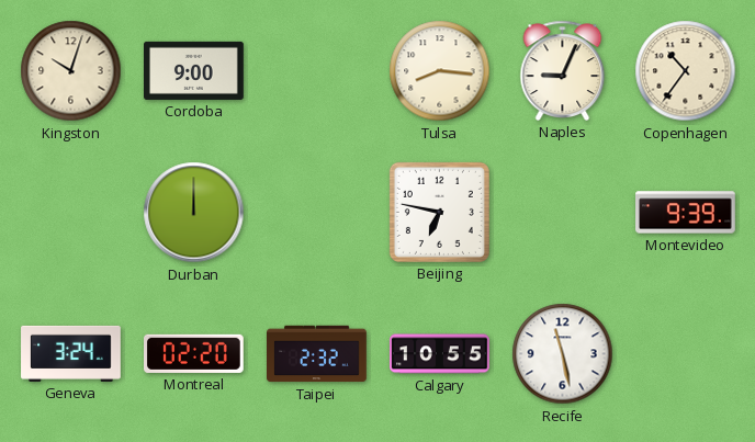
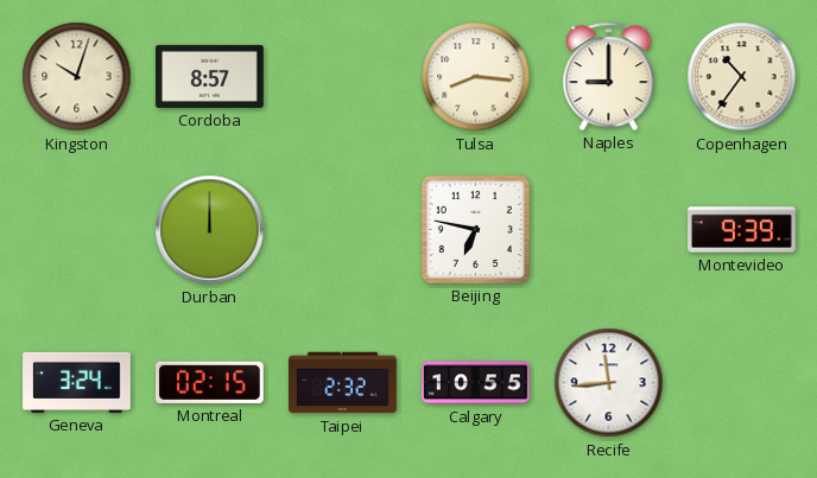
Cordoba: 9:00 -> 8:57
Naples: 9:04 -> 9:00
Montreal: 02:20 -> 02:15
Recife: 11:28 -> 11:44
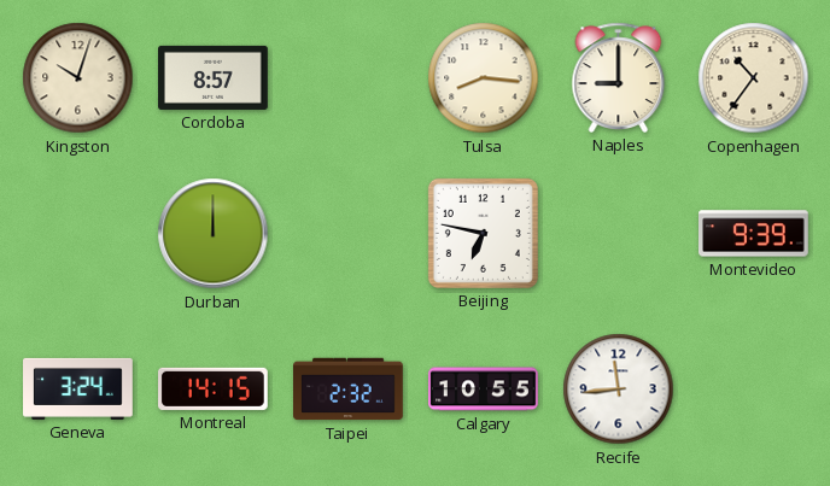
Montreal: 02:15 -> 14:15
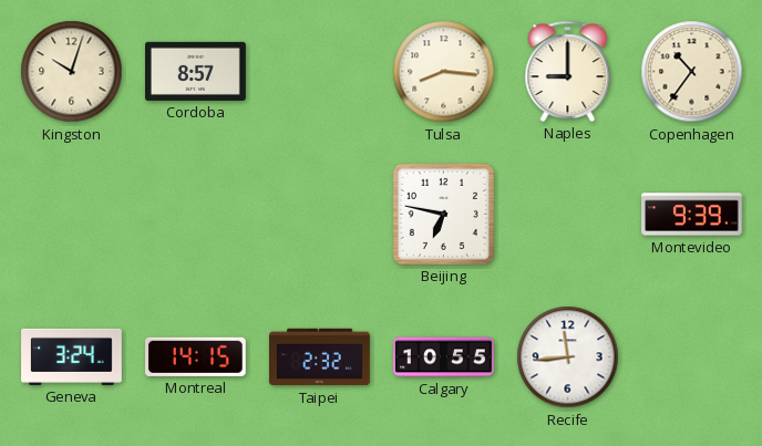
Durban: 12:00 -> none
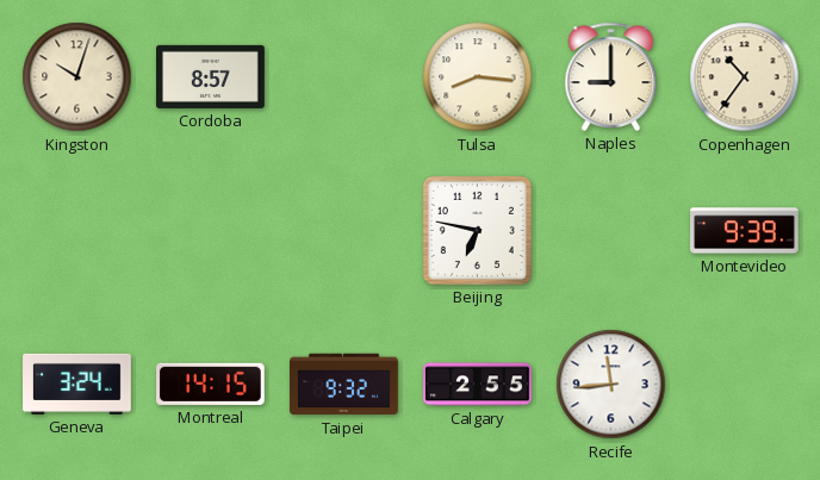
Taipei: 2:32 -> 9:32
Calgary: 10:55 -> 2:55
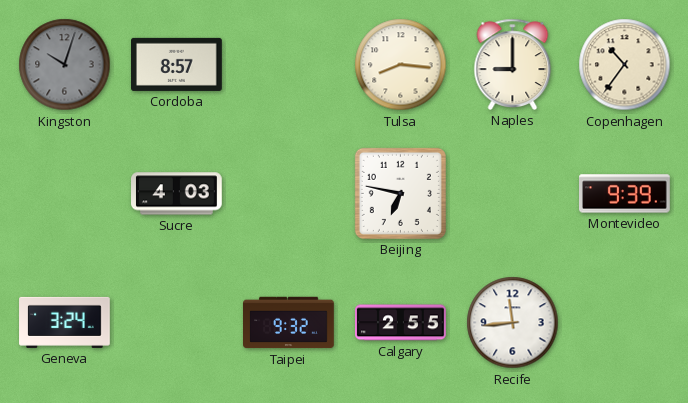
Kingston dial: cream -> grey
Sucre: none -> 4:03
Montreal: 14:15 -> none
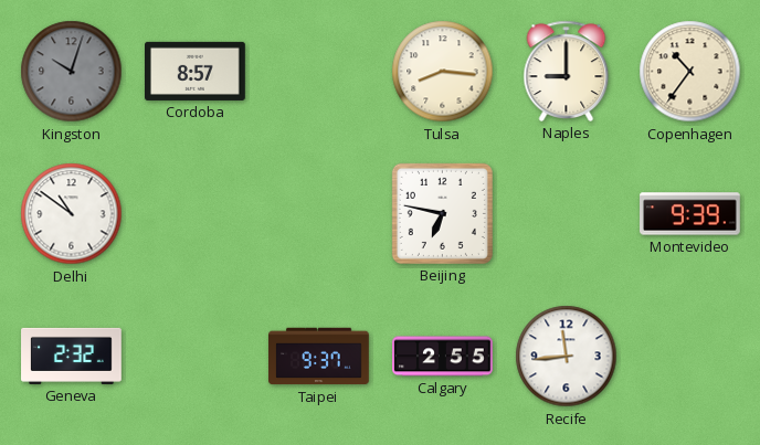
Delhi: none -> 10:51
Sucre: 4:03 -> none
Geneva: 3:24 -> 2:32
Taipei: 9:32 -> 9:37
